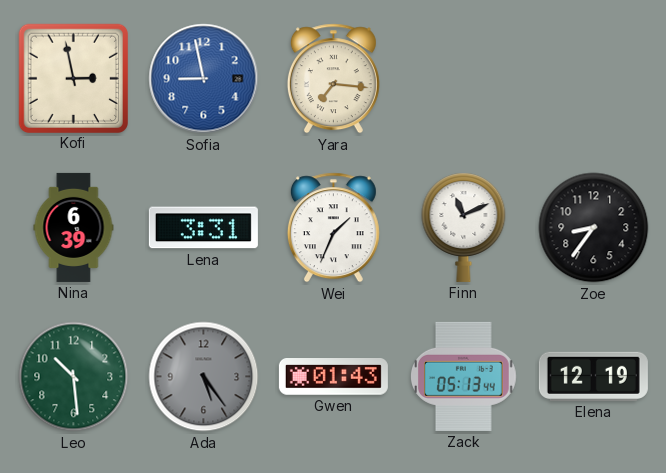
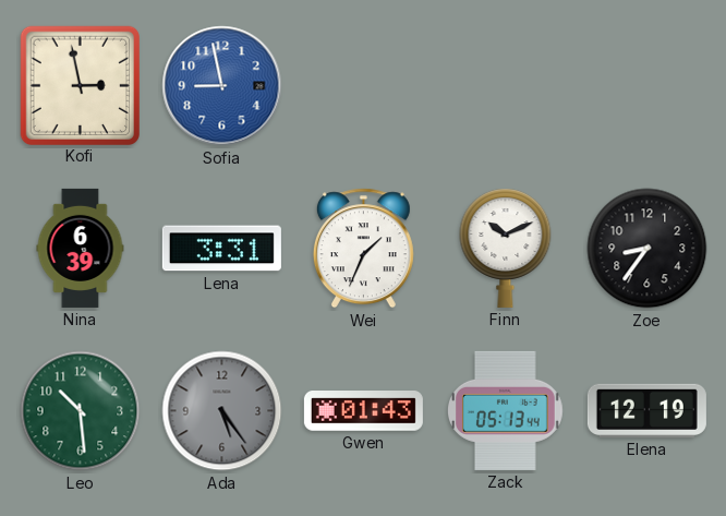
Yara: 7:16 -> none
Finn: 11:11 -> 10:11
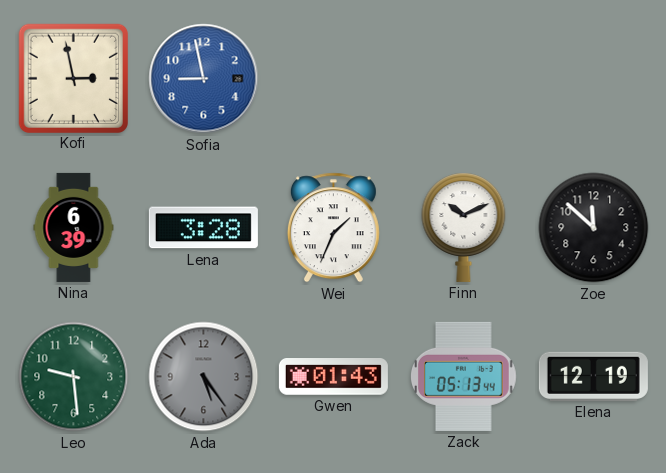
Lena: 3:31 -> 3:28
Zoe: 8:36 -> 11:52
Leo: 10:29 -> 9:29
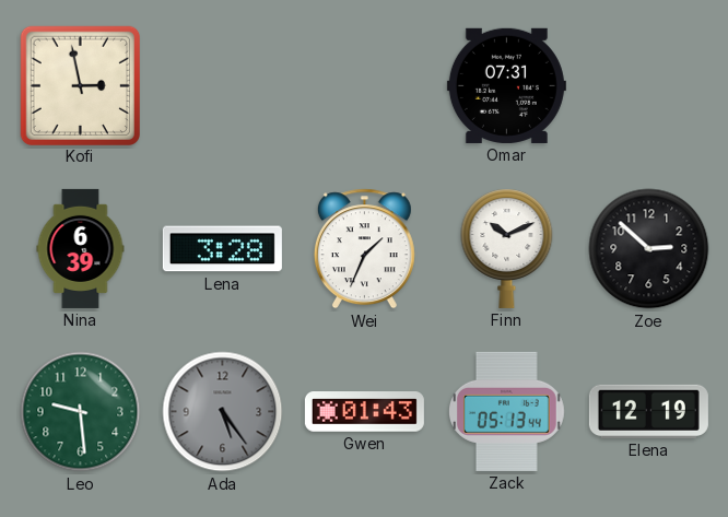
Sofia: 8:58 -> none
Omar: none -> 07:31
Zoe: 11:52 -> 2:52
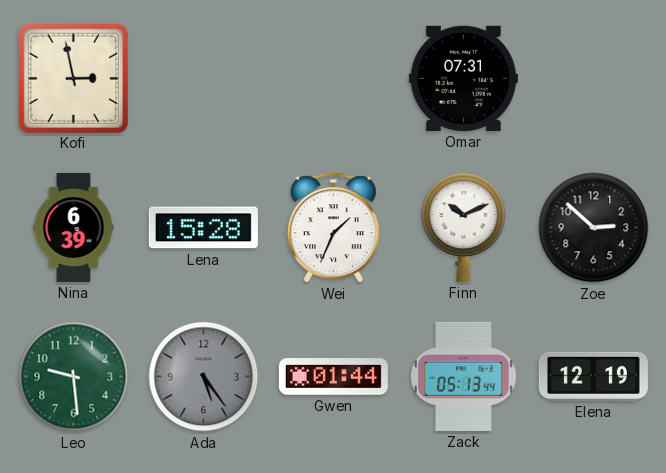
Lena: 3:28 -> 15:28
Gwen: 01:43 -> 01:44
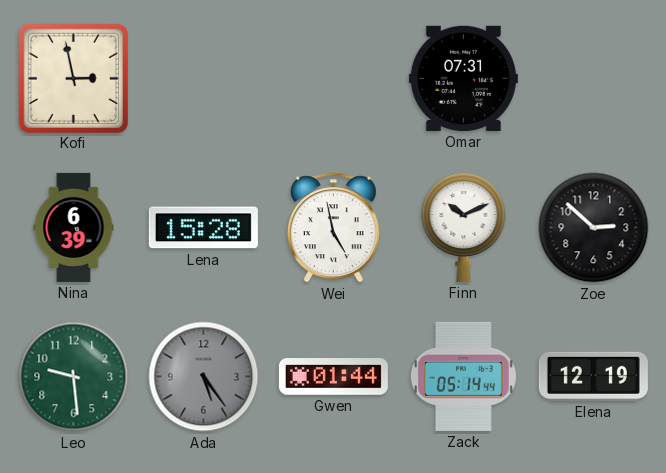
Wei: 1:34 -> 4:58
Zack: 05:13 -> 05:14
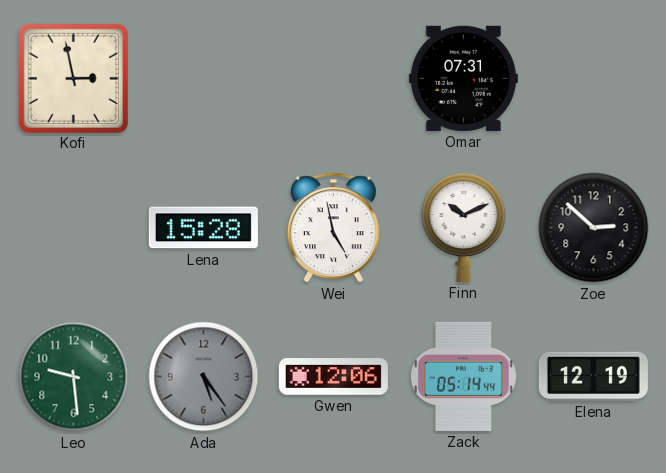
Nina: 6:39 -> none
Gwen: 01:44 -> 12:06
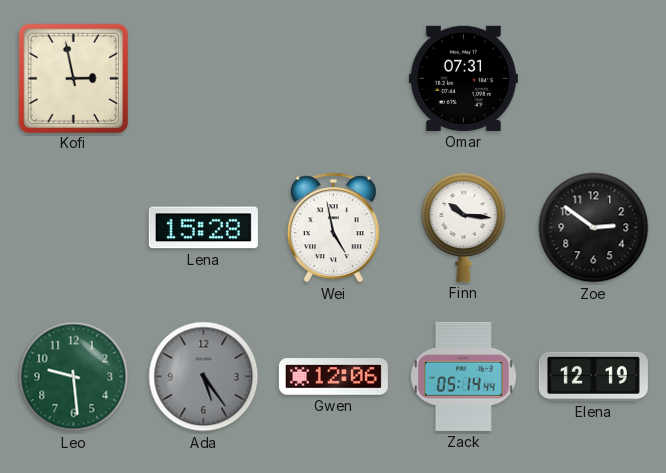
Finn: 10:11 -> 10:16
Zoe: 2:52 -> 2:51
